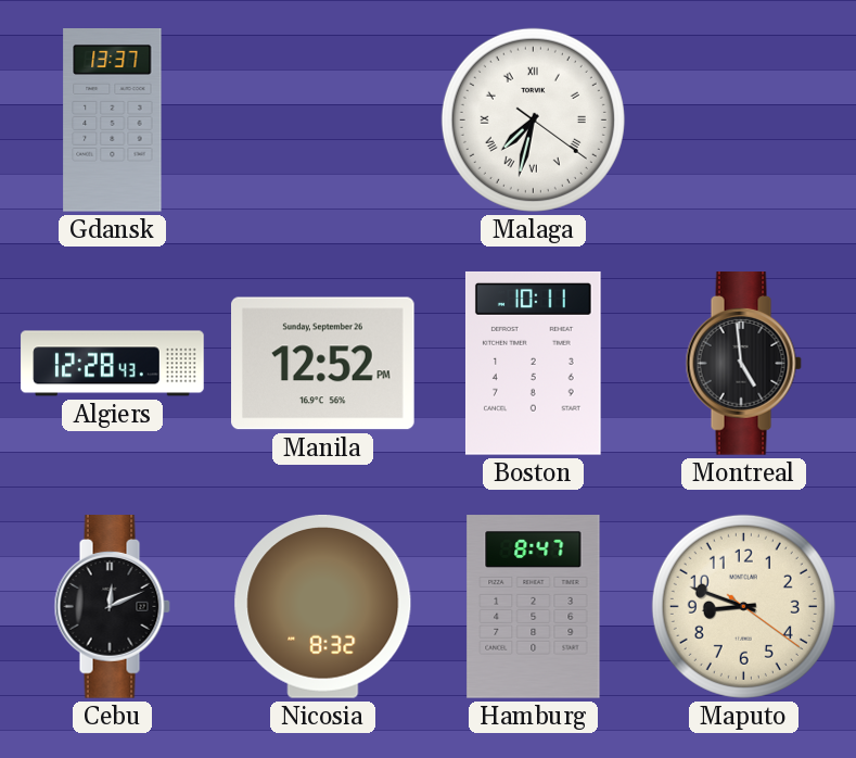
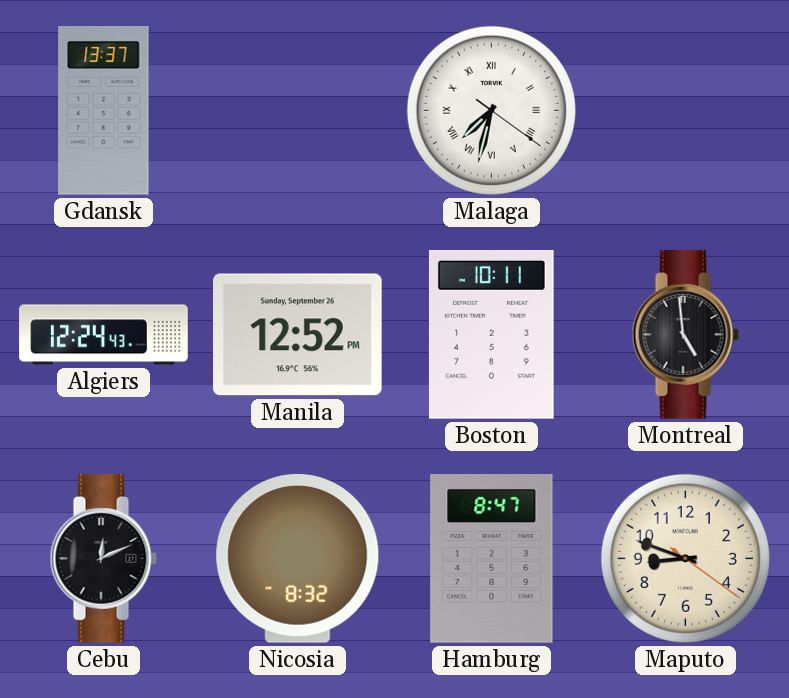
Algiers: 12:28 -> 12:24
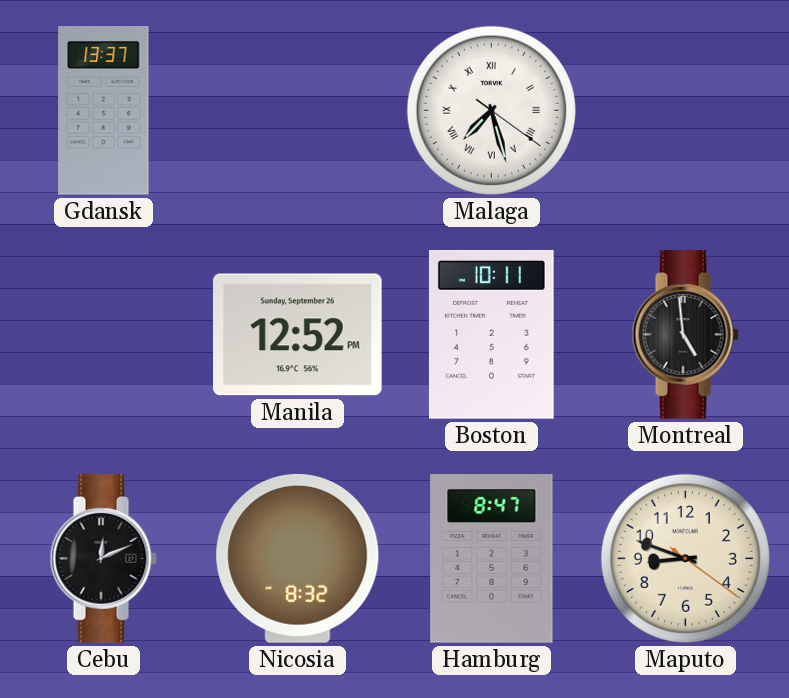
Malaga: 7:32 -> 7:27
Algiers: 12:24 -> none
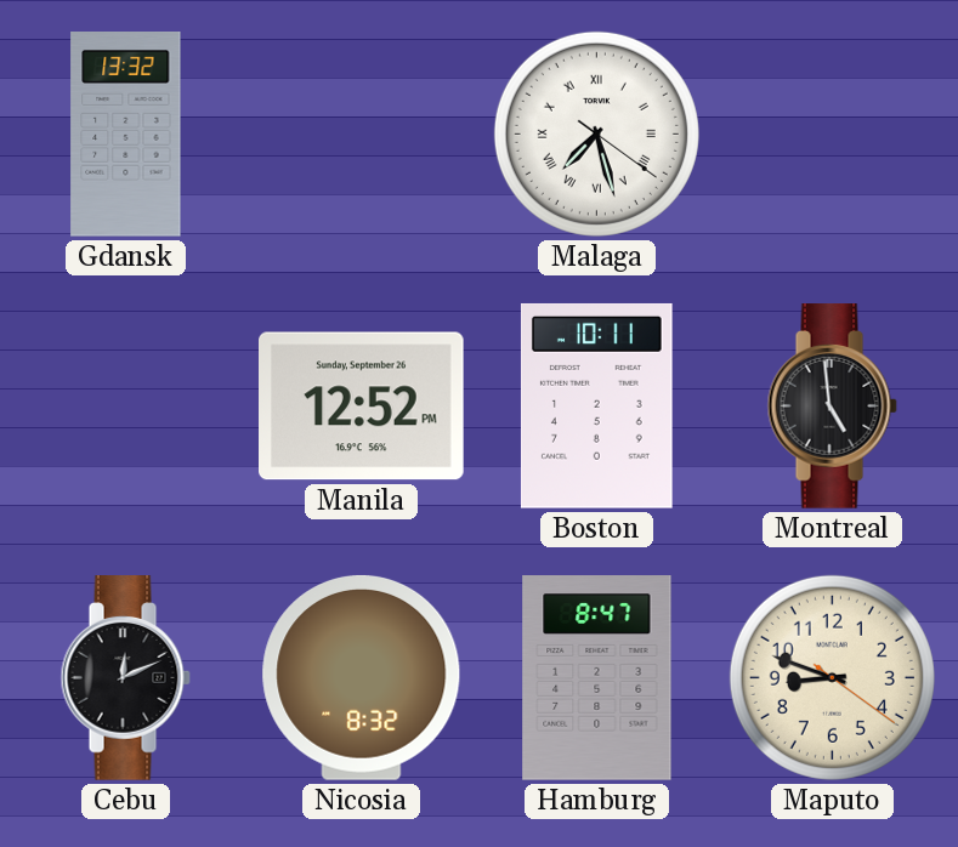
Gdansk: 13:37 -> 13:32
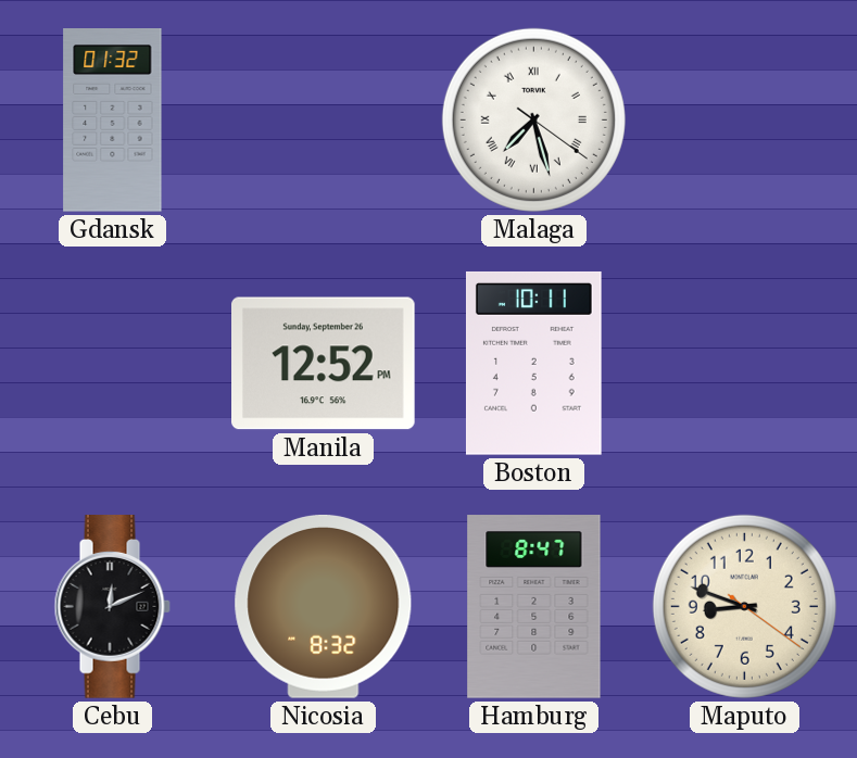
Gdansk: 13:32 -> 01:32
Montreal: 4:59 -> none
